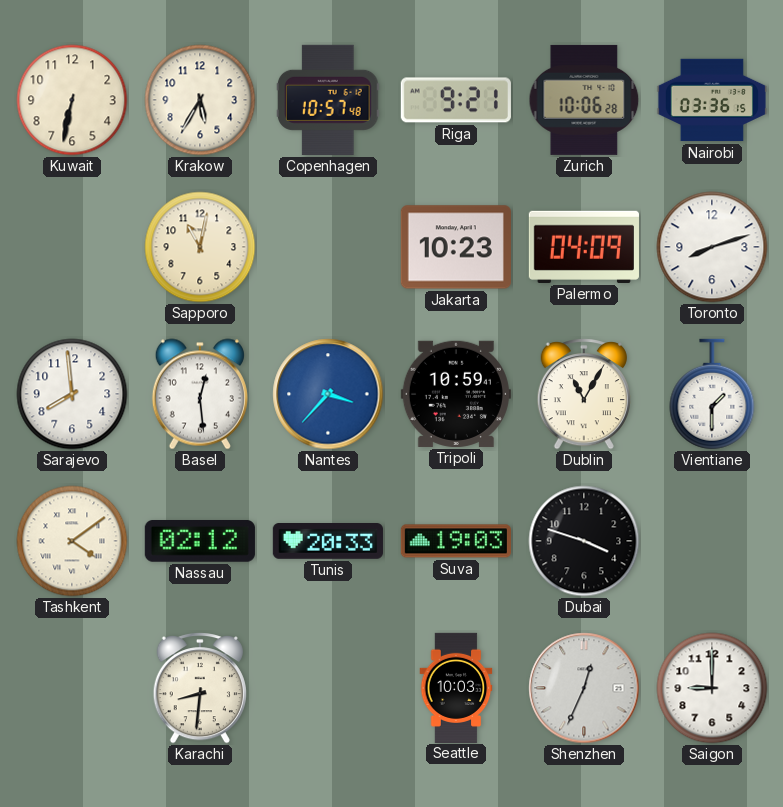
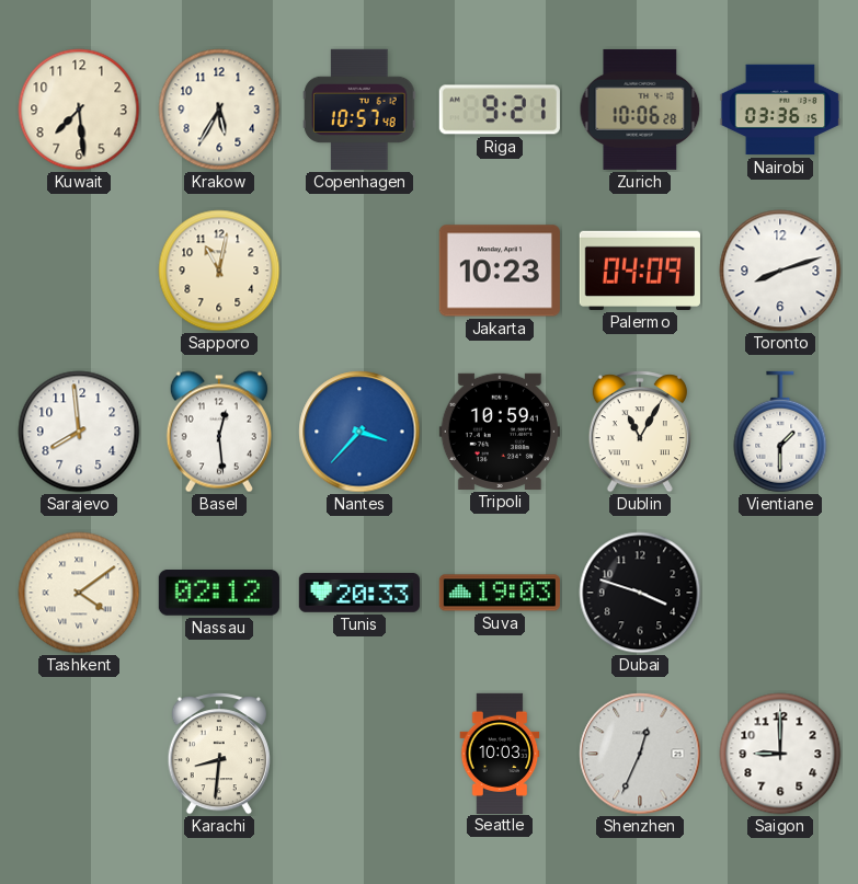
Kuwait: 6:32 -> 7:29
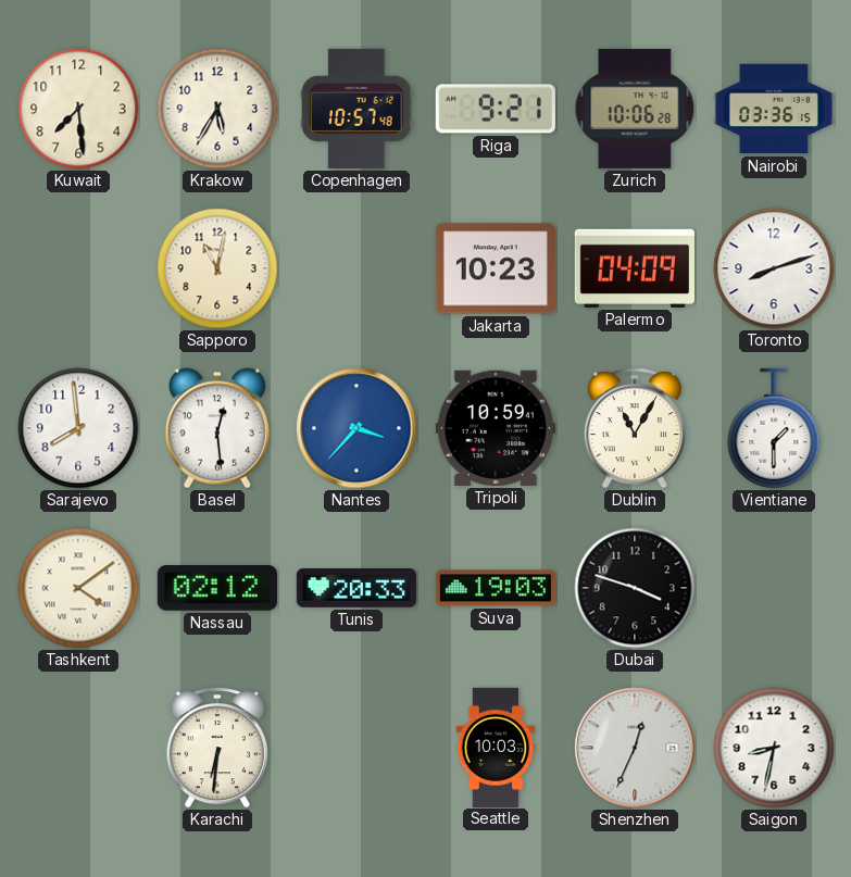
Karachi: 8:31 -> 6:31
Saigon: 9:00 -> 8:32
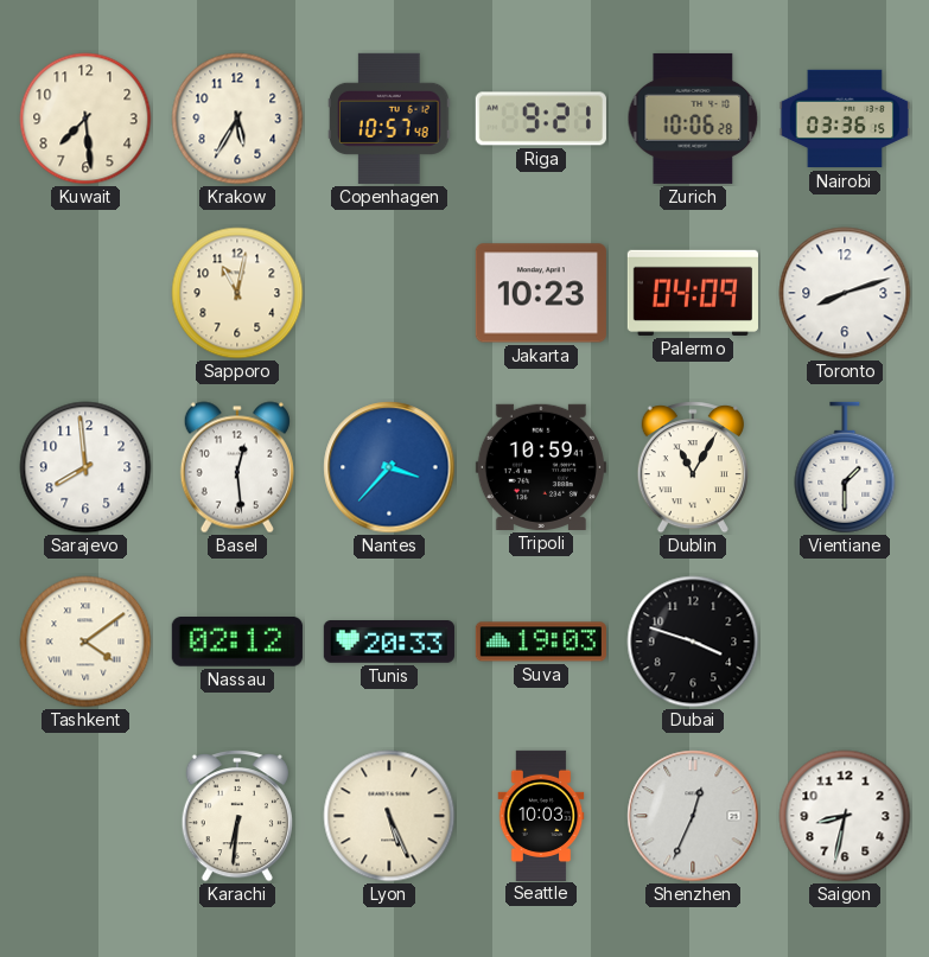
Lyon: none -> 5:26
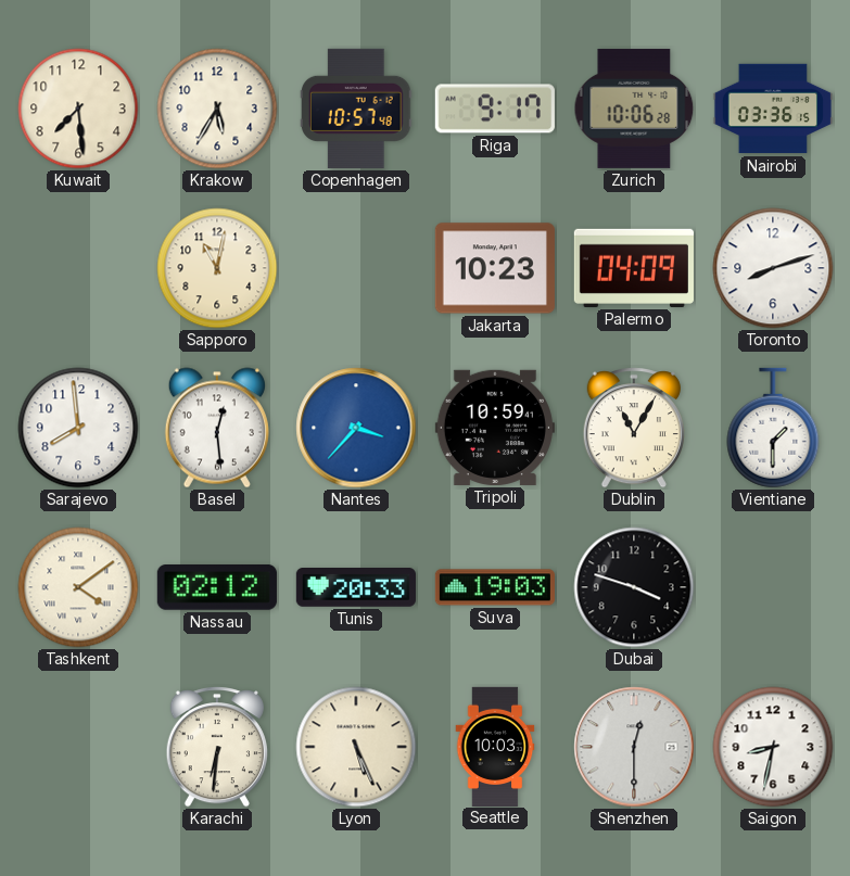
Riga: 9:21 -> 9:17
Shenzhen: 12:34 -> 12:30
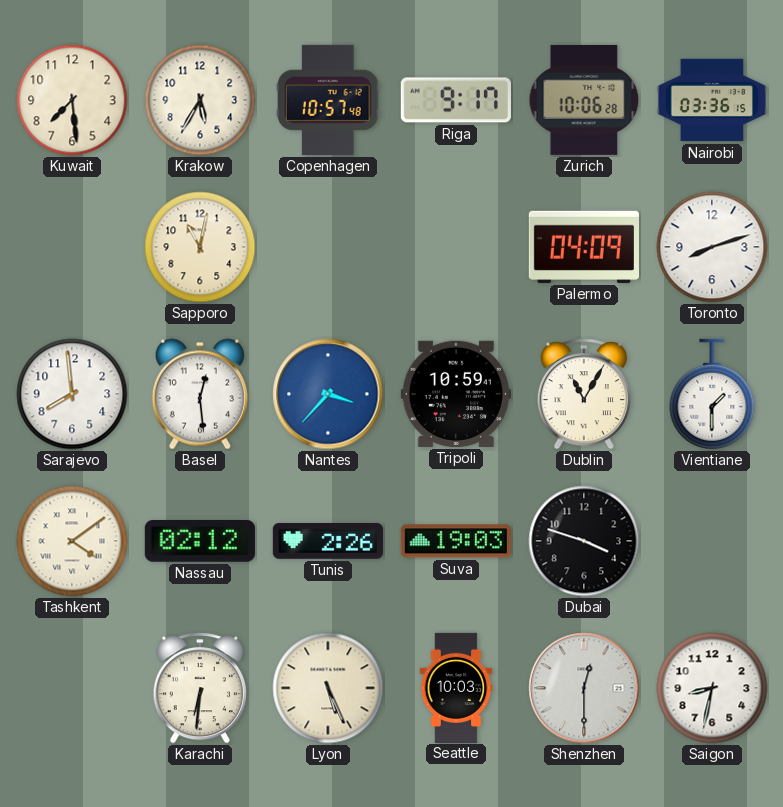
Jakarta: 10:23 -> none
Tunis: 20:33 -> 2:26
